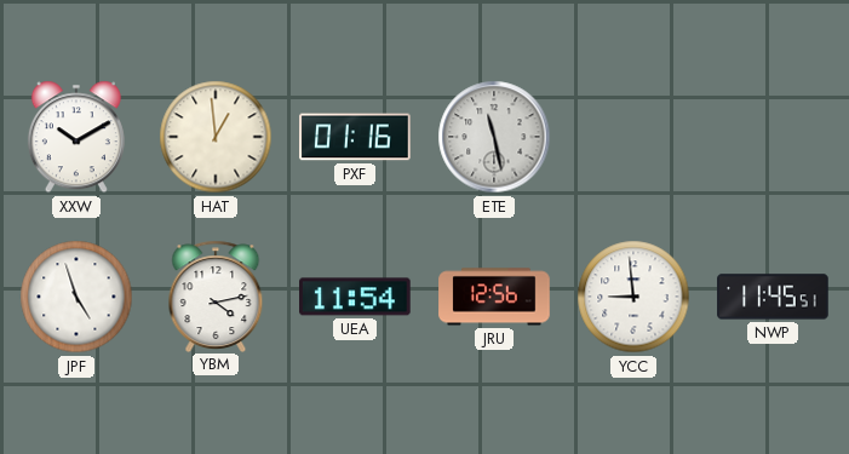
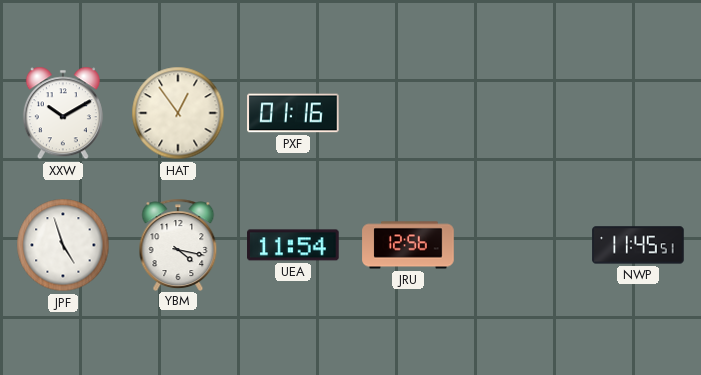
HAT: 12:59 -> 12:54
ETE: 11:28 -> none
YBM: 4:13 -> 4:17
YCC: 8:59 -> none
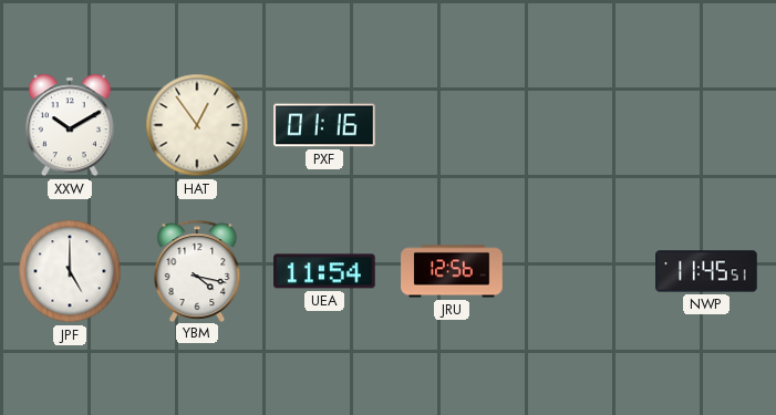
JPF: 4:57 -> 5:00
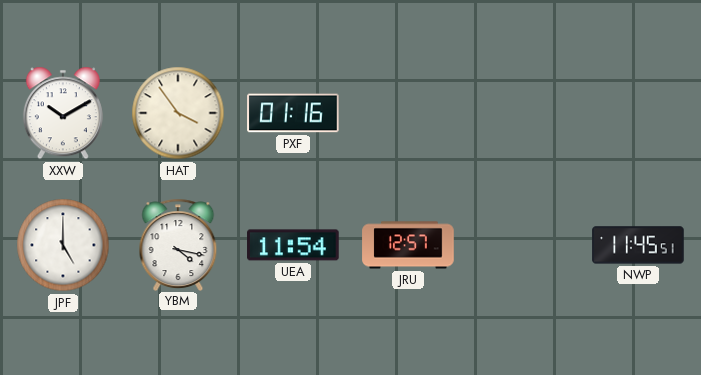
HAT: 12:54 -> 3:54
JRU: 12:56 -> 12:57
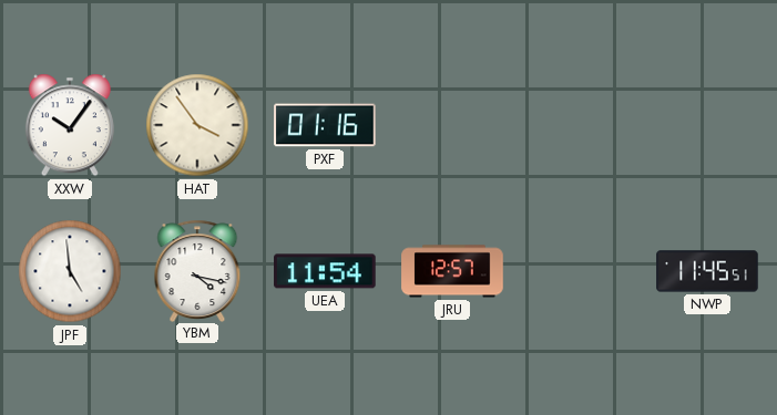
XXW: 10:10 -> 10:06
JPF: 5:00 -> 4:59
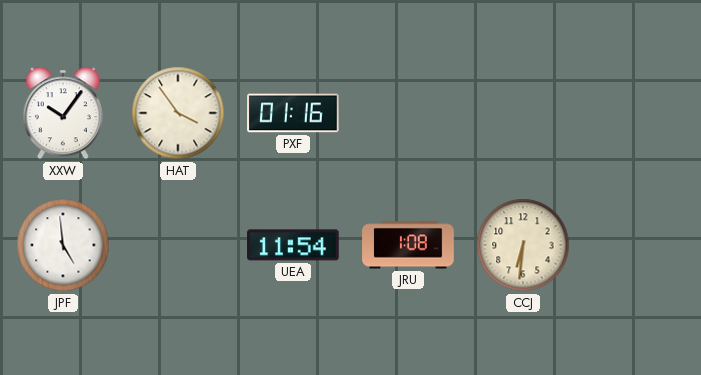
YBM: 4:17 -> none
JRU: 12:57 -> 1:08
CCJ: none -> 6:31
NWP: 11:45 -> none
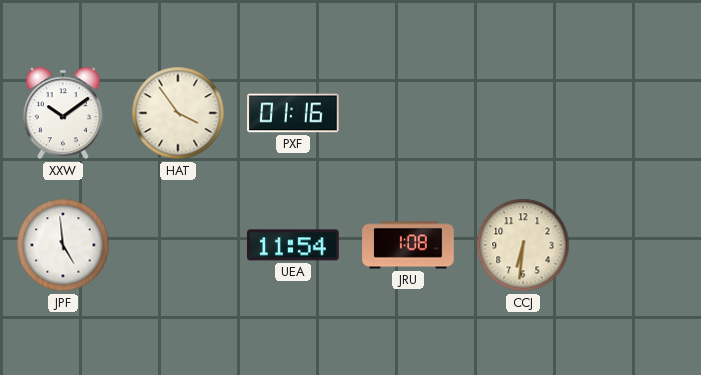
XXW: 10:06 -> 10:09
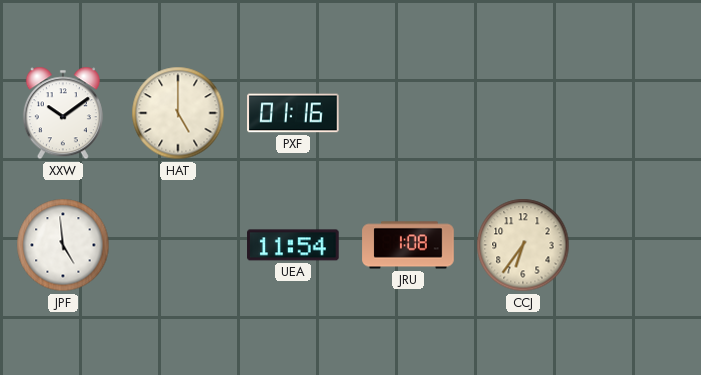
HAT: 3:54 -> 5:00
CCJ: 6:31 -> 6:36
